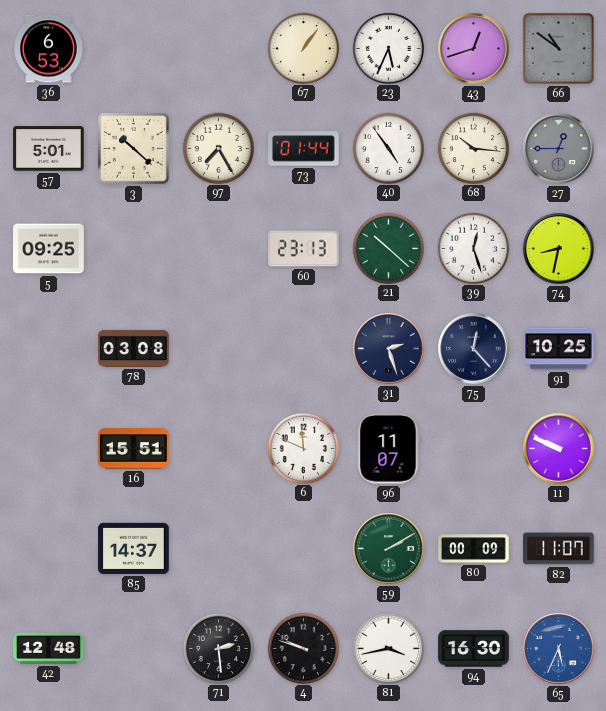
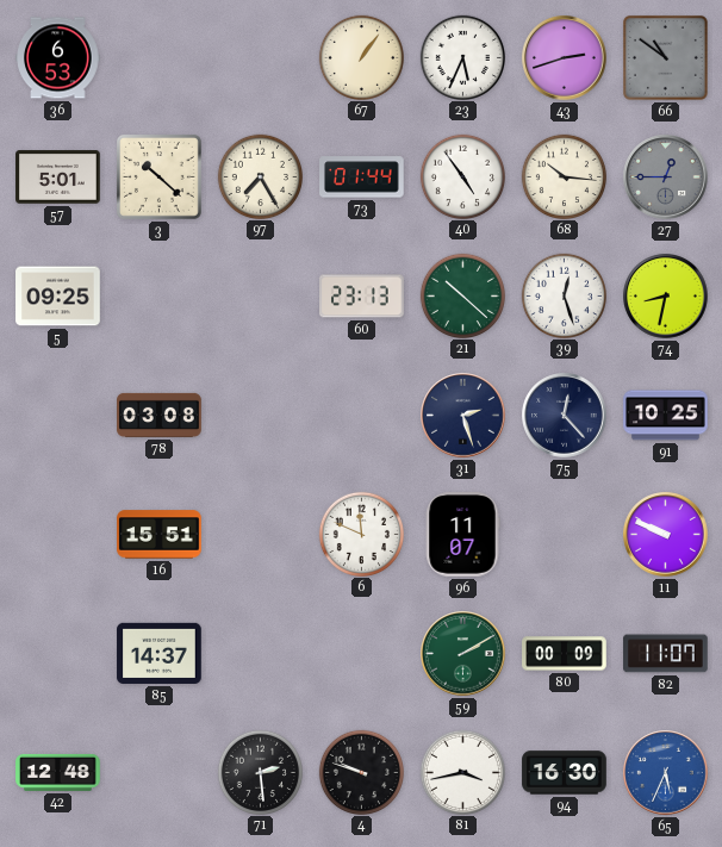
43: 12:42 -> 2:42
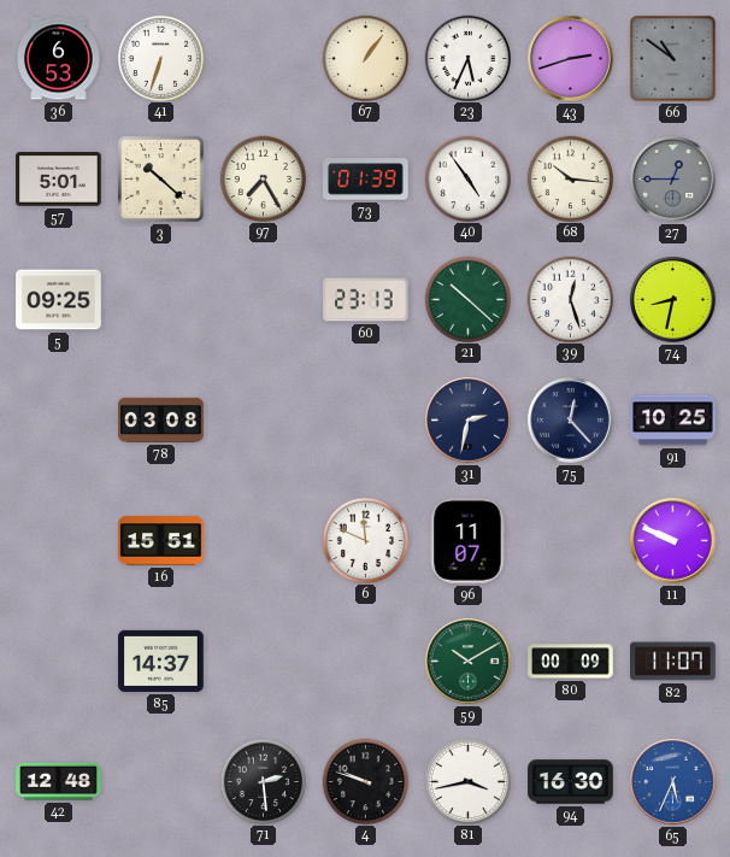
41: none -> 6:33
73: 01:44 -> 01:39
31: 2:27 -> 2:32
59: 2:10 -> 10:10
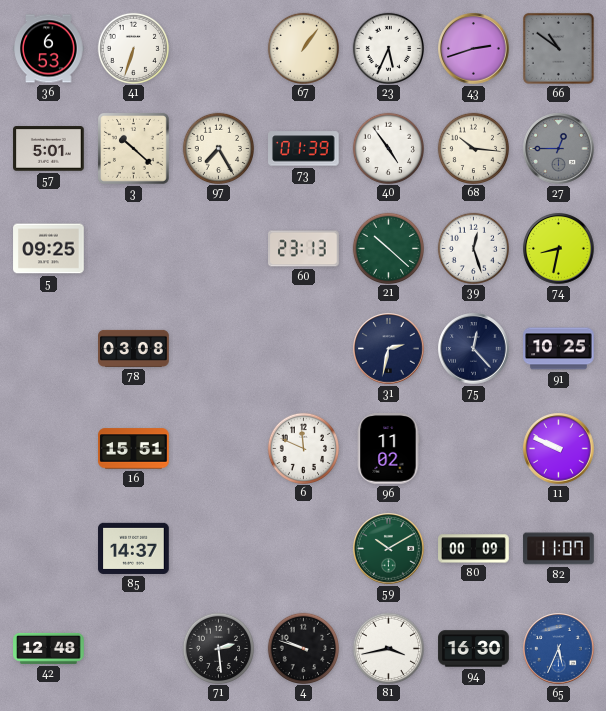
96: 11:07 -> 11:02
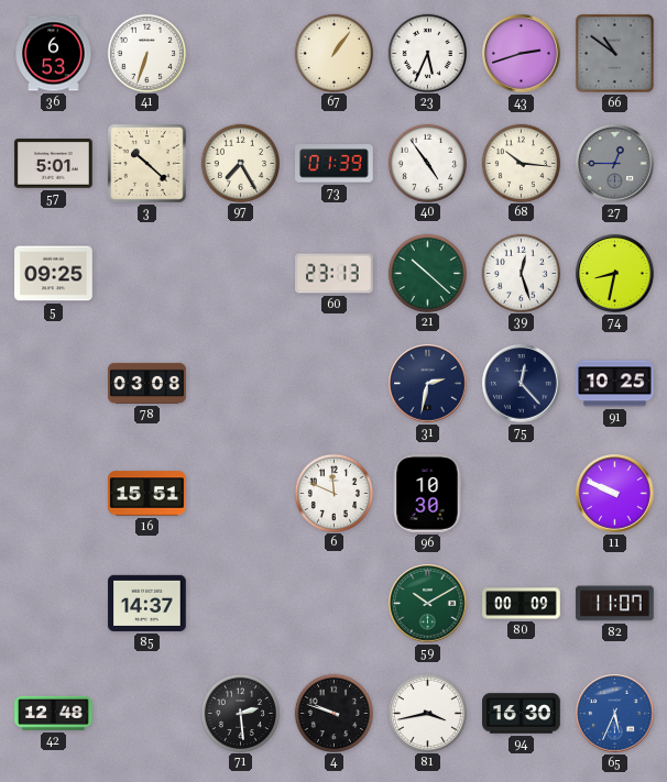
96: 11:02 -> 10:30
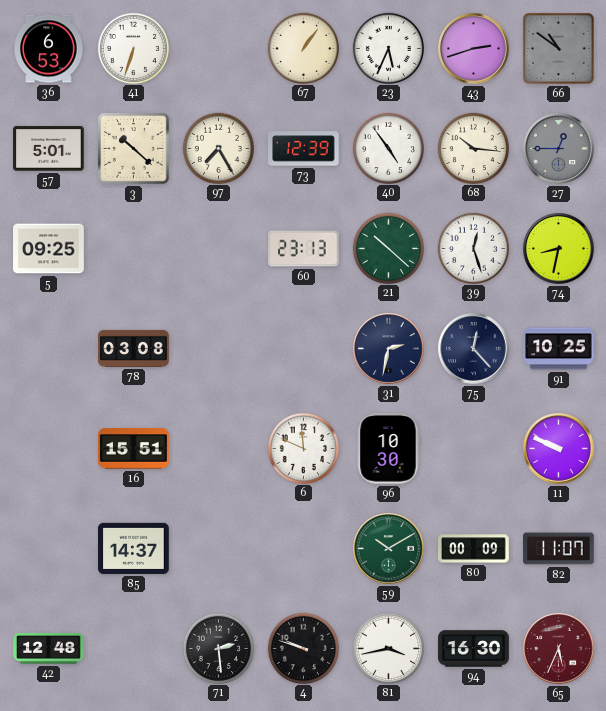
73: 01:39 -> 12:39
65 dial: blue -> burgundy
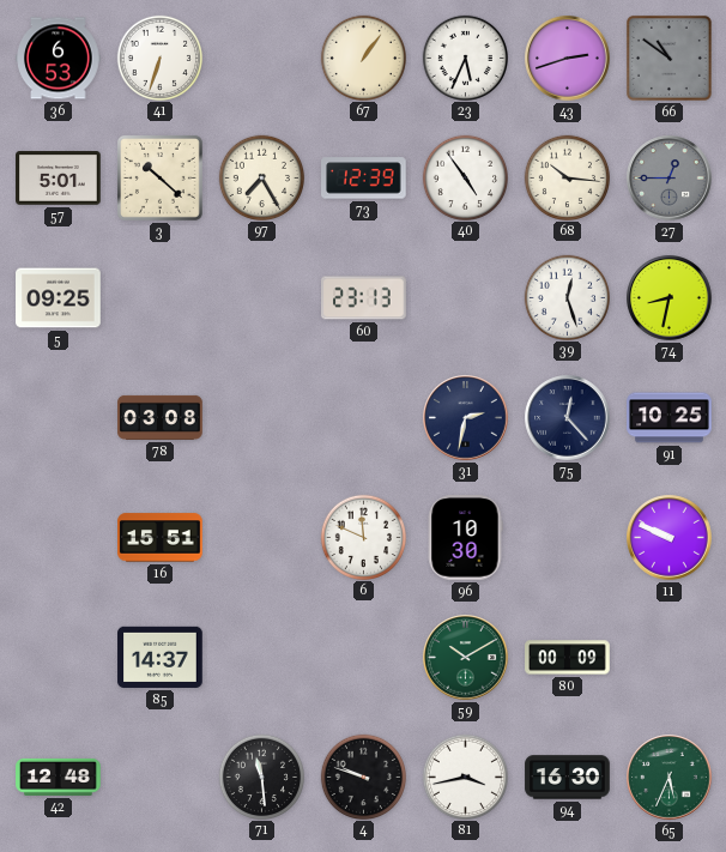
21: 10:22 -> none
82: 11:07 -> none
71: 2:29 -> 11:29
65 dial: burgundy -> green
